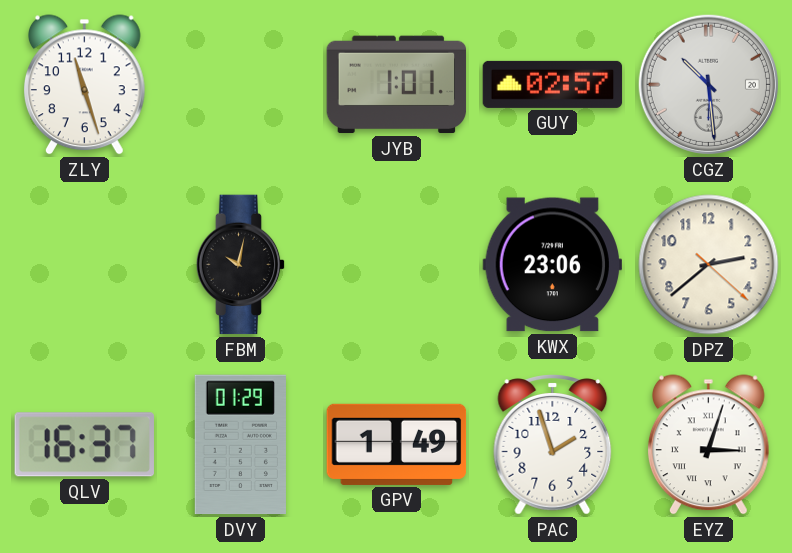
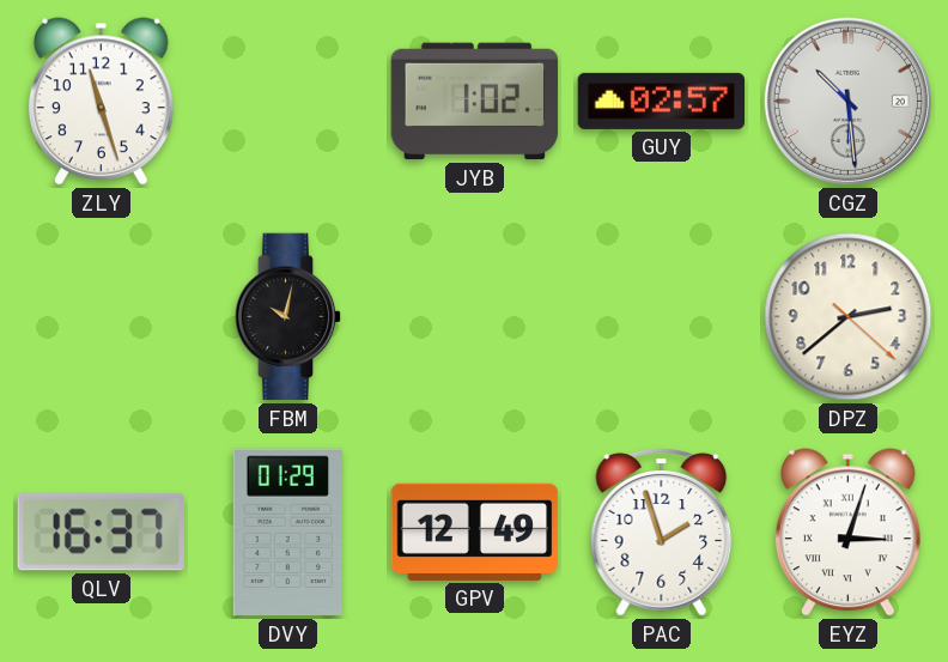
JYB: 1:01 -> 1:02
KWX: 23:06 -> none
GPV: 1:49 -> 12:49
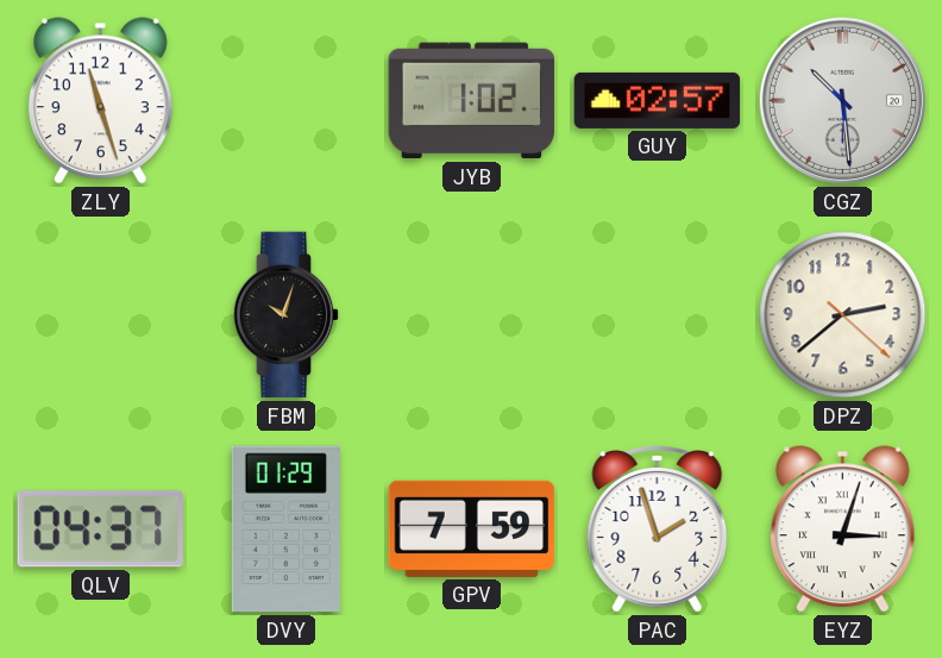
FBM: 10:02 -> 10:03
QLV: 16:37 -> 04:37
GPV: 12:49 -> 7:59
